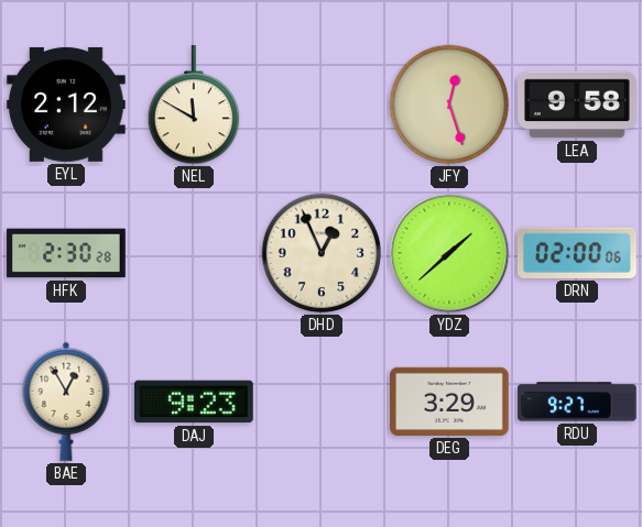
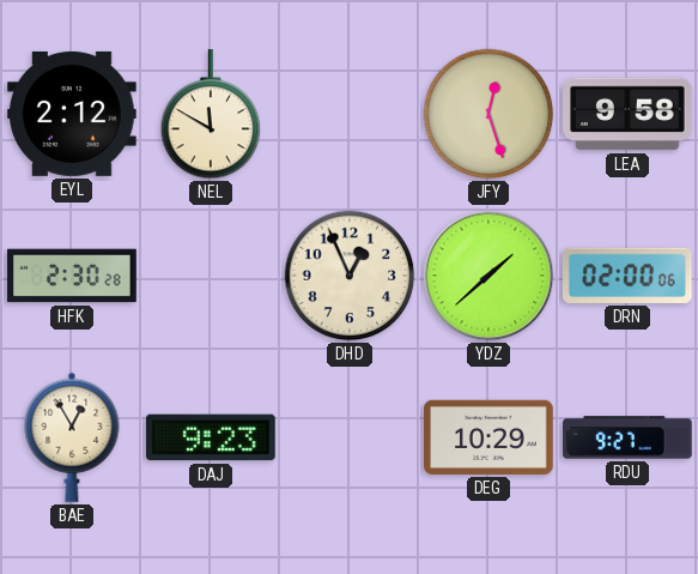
DEG: 3:29 -> 10:29
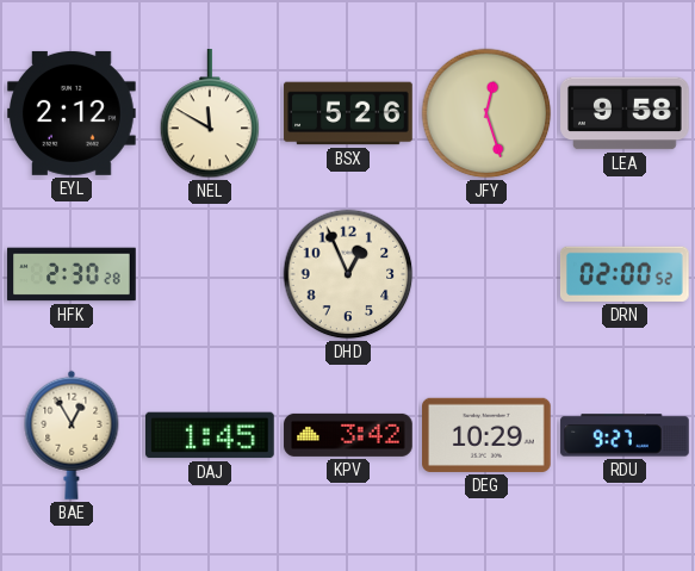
BSX: none -> 5:26
YDZ: 1:38 -> none
DRN: 02:00:06 -> 02:00:52
DAJ: 9:23 -> 1:45
KPV: none -> 3:42
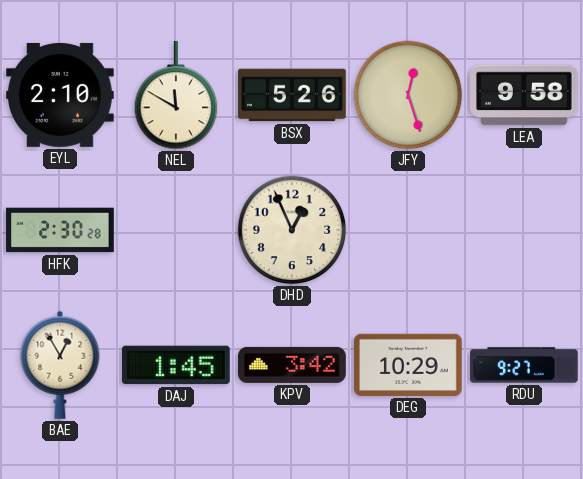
EYL: 2:12 -> 2:10
DRN: 02:00 -> none
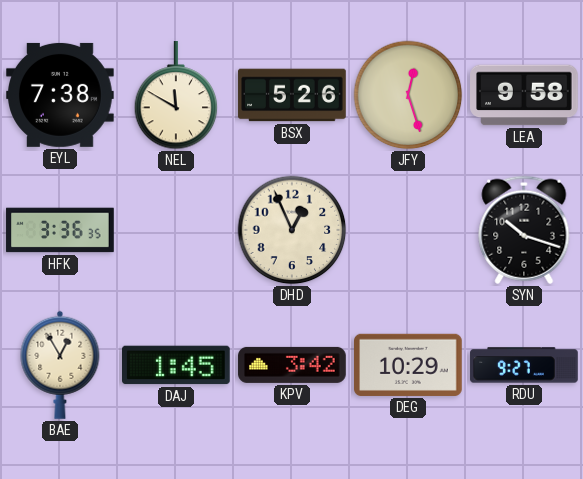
EYL: 2:10 -> 7:38
HFK: 2:30 -> 3:36
SYN: none -> 10:18
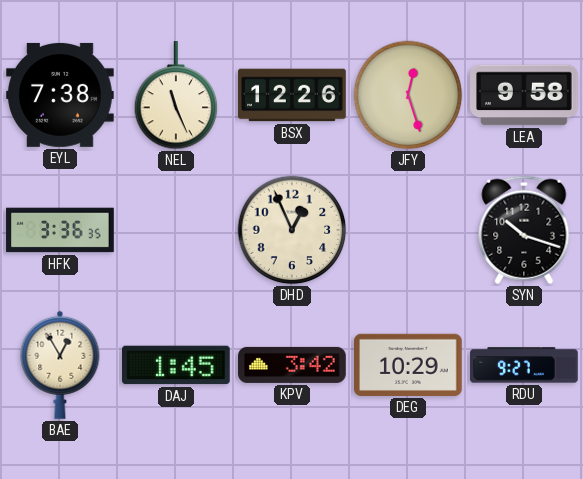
NEL: 11:50 -> 11:26
BSX: 5:26 -> 12:26
